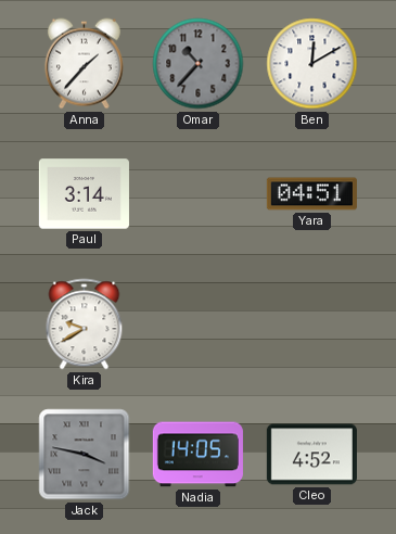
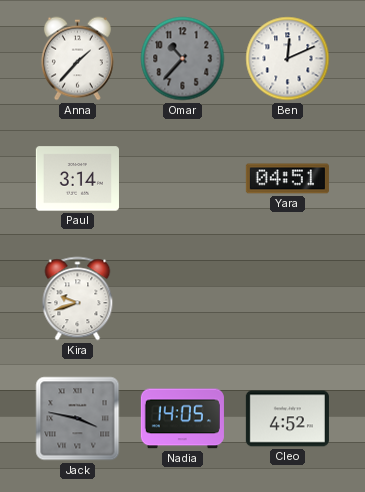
Ben: 12:10 -> 12:11
Kira: 9:40 -> 9:42
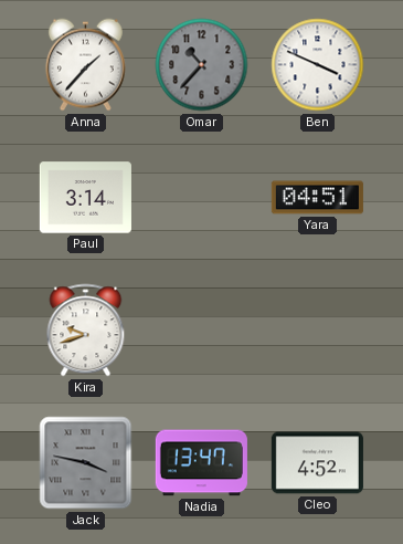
Ben: 12:11 -> 3:49
Nadia: 14:05 -> 13:47
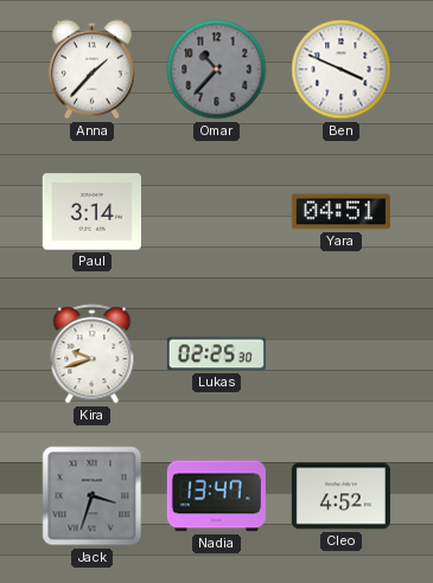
Lukas: none -> 02:25
Jack: 3:47 -> 3:33
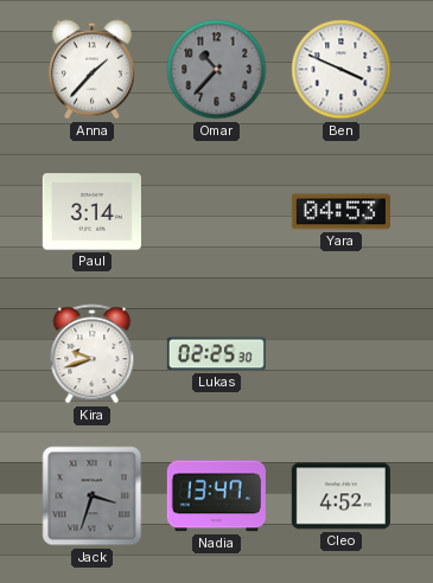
Yara: 04:51 -> 04:53
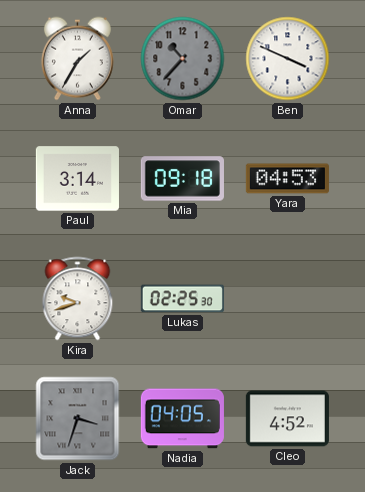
Anna: 1:37 -> 1:35
Mia: none -> 09:18
Nadia: 13:47 -> 04:05
